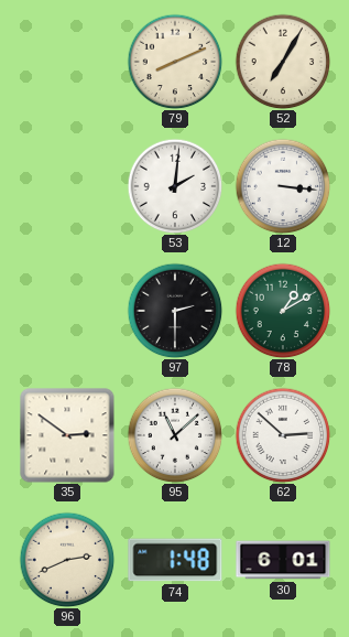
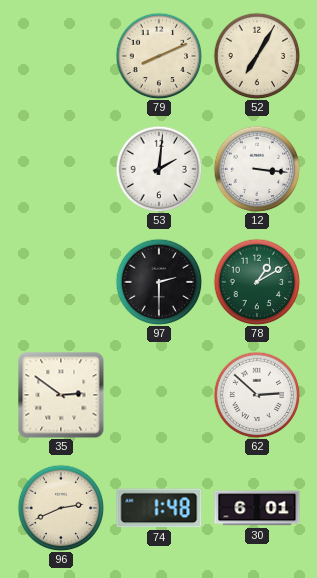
95: 11:08 -> none
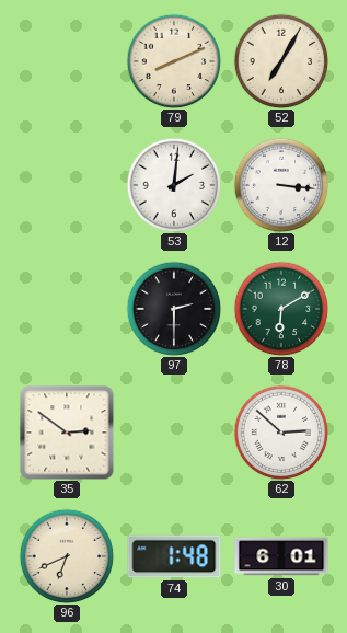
78: 1:10 -> 6:10
96: 2:41 -> 6:41
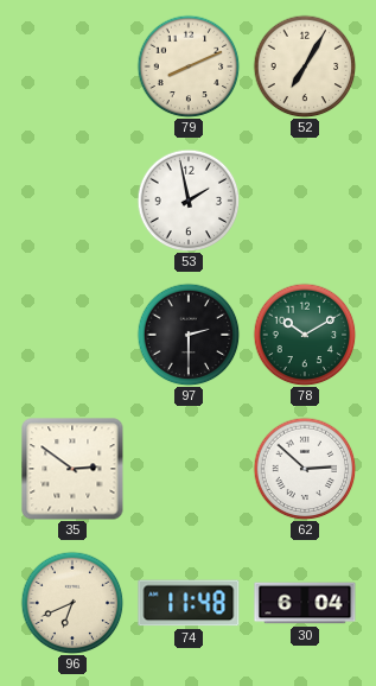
53: 2:01 -> 1:58
12: 3:16 -> none
78: 6:10 -> 10:10
74: 1:48 -> 11:48
30: 6:01 -> 6:04
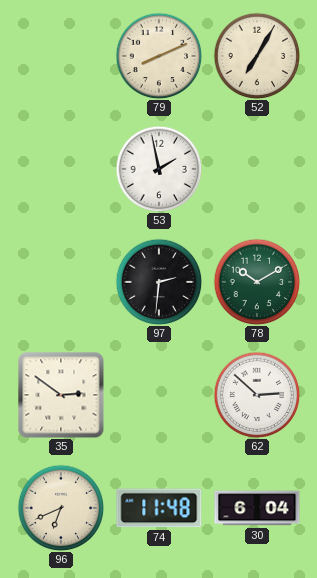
97: 2:30 -> 2:31
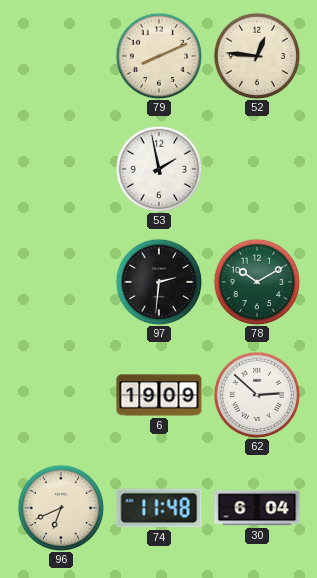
52: 7:05 -> 12:46
35: 2:51 -> none
6: none -> 19:09
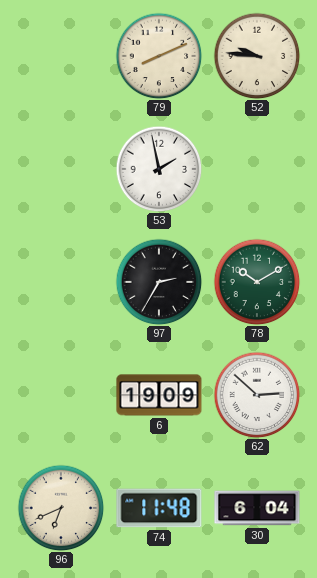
52: 12:46 -> 9:46
97: 2:31 -> 2:35
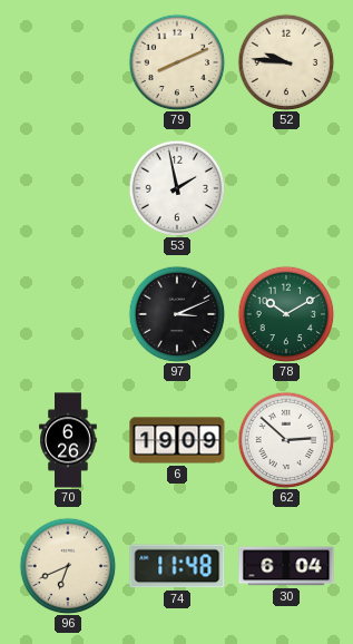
97: 2:35 -> 3:11
70: none -> 6:26
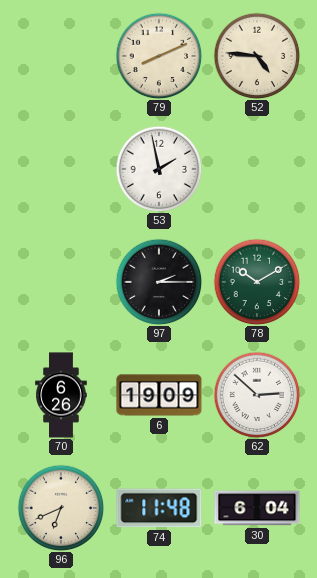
52: 9:46 -> 4:46
97: 3:11 -> 2:15
